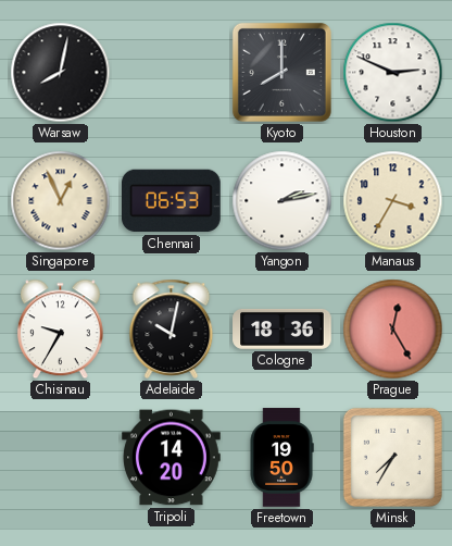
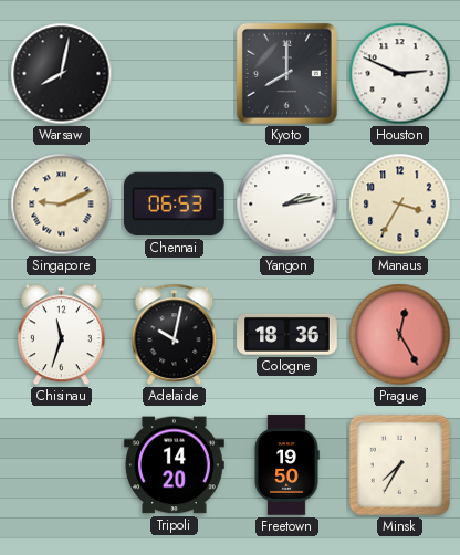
Singapore: 12:56 -> 9:11
Chisinau: 9:35 -> 11:33
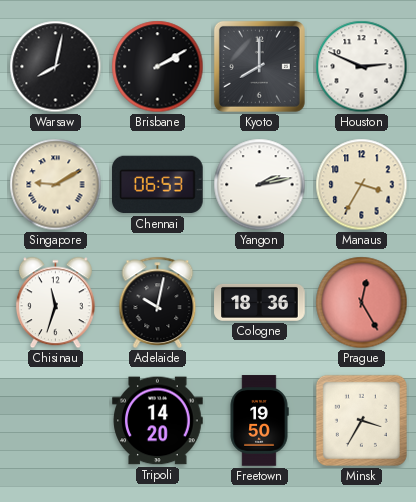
Brisbane: none -> 2:10
Singapore: 9:11 -> 9:10
Minsk: 7:35 -> 3:35
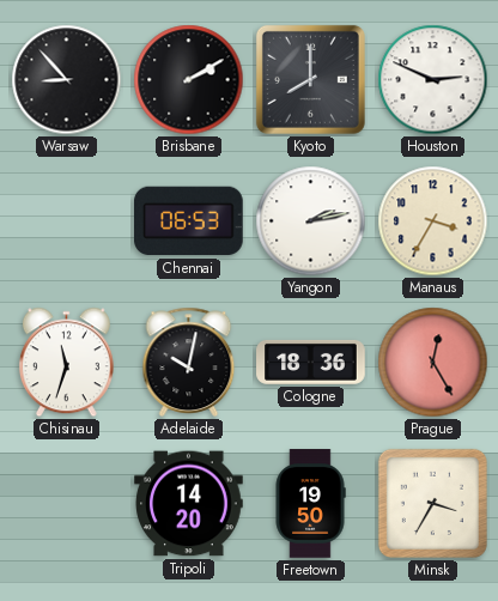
Warsaw: 8:02 -> 8:53
Singapore: 9:10 -> none
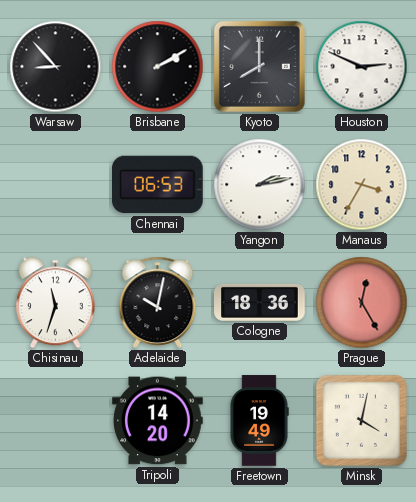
Freetown: 19:50 -> 19:49
Minsk: 3:35 -> 4:02
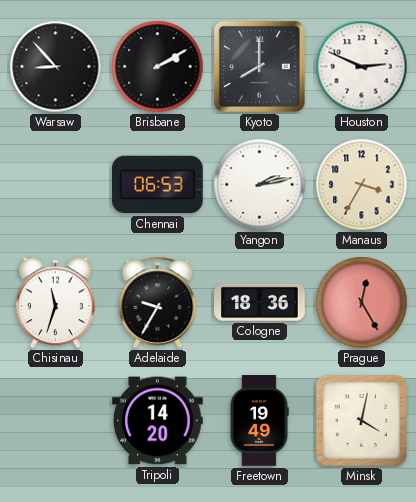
Adelaide: 10:02 -> 9:35
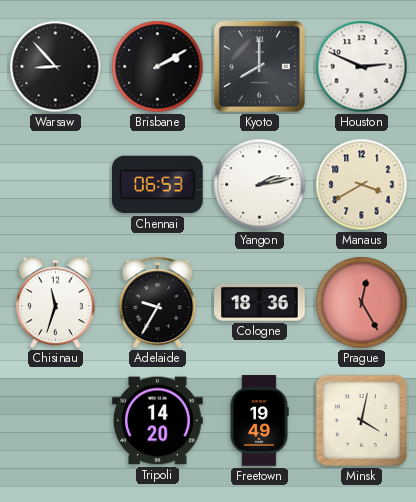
Manaus: 3:35 -> 3:40
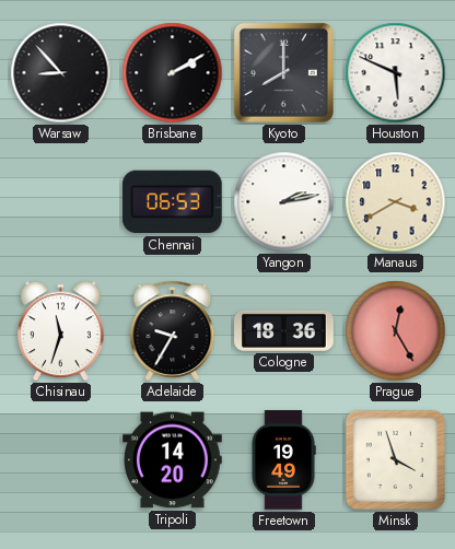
Houston: 2:49 -> 5:49
Minsk: 4:02 -> 3:57
